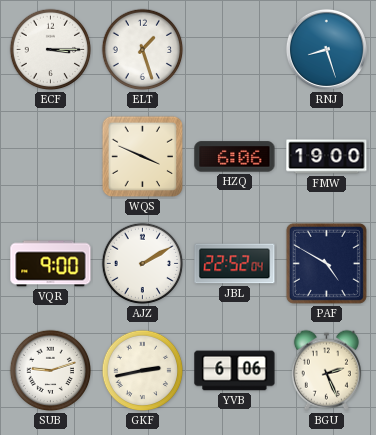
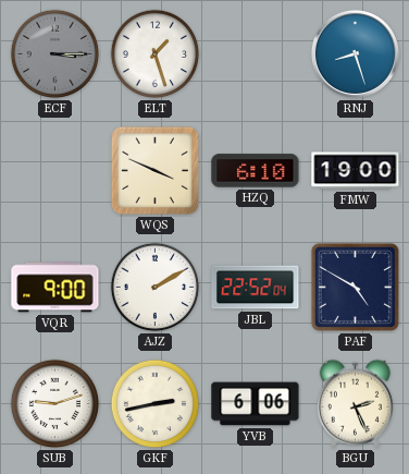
ECF dial: white -> grey
HZQ: 6:06 -> 6:10
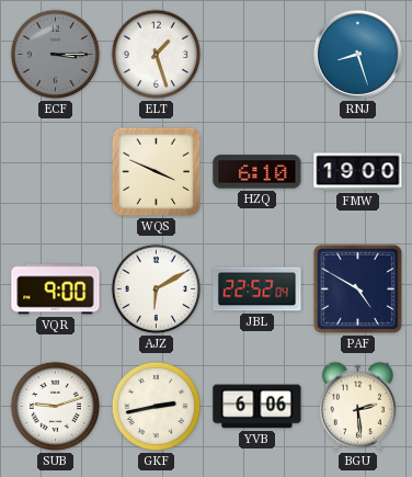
AJZ: 2:10 -> 6:10
BGU: 2:26 -> 2:29
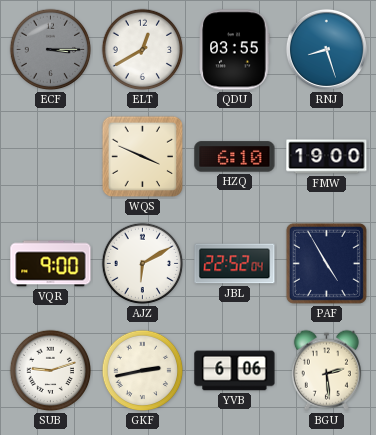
ELT: 1:27 -> 12:40
QDU: none -> 03:55
PAF: 4:50 -> 4:55
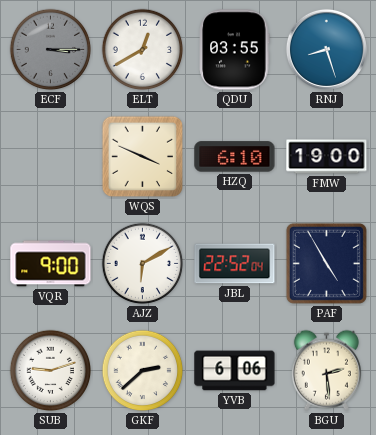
GKF: 2:43 -> 2:38
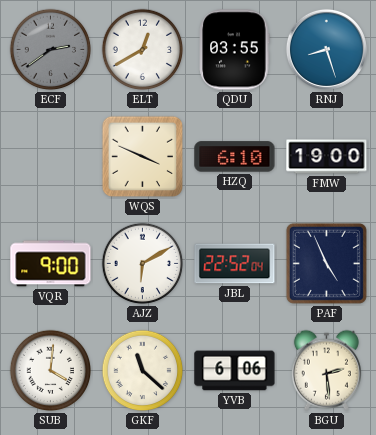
ECF: 3:15 -> 2:39
PAF: 4:55 -> 4:56
SUB: 9:12 -> 4:01
GKF: 2:38 -> 11:22
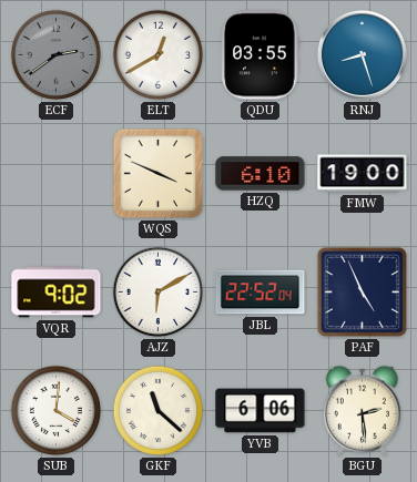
VQR: 9:00 -> 9:02
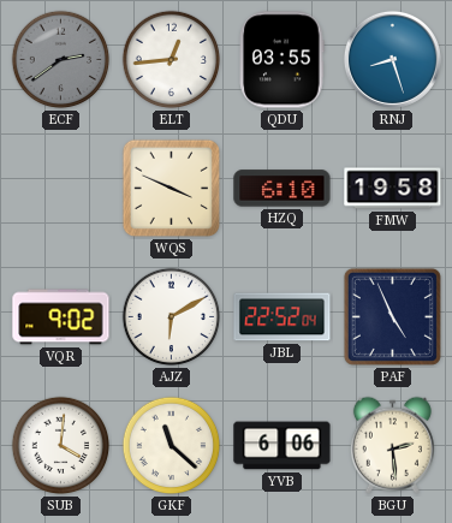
ELT: 12:40 -> 12:44
FMW: 19:00 -> 19:58
